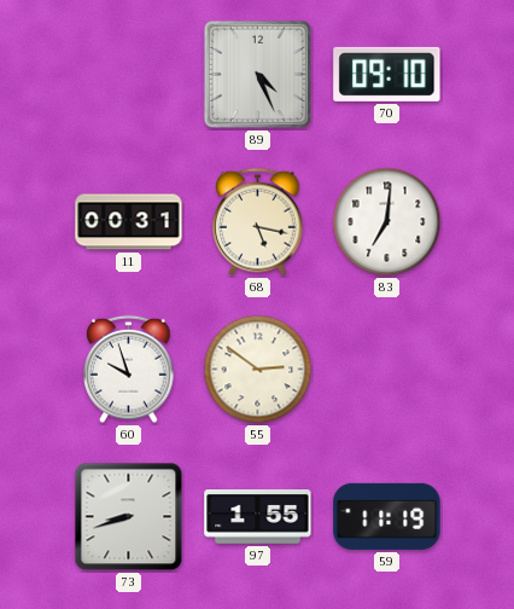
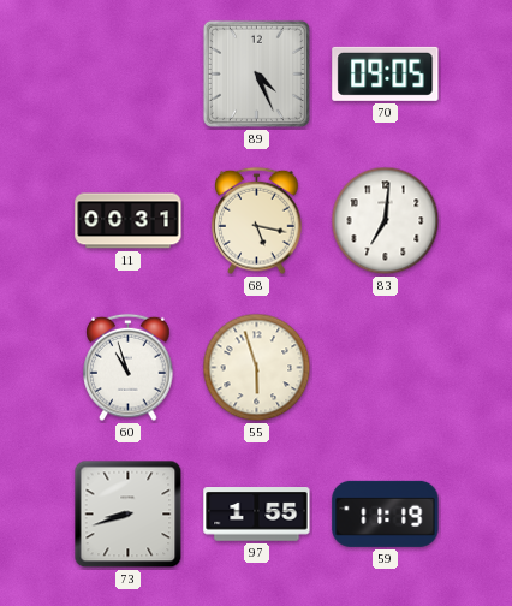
70: 09:10 -> 09:05
60: 9:57 -> 10:57
55: 2:51 -> 5:57
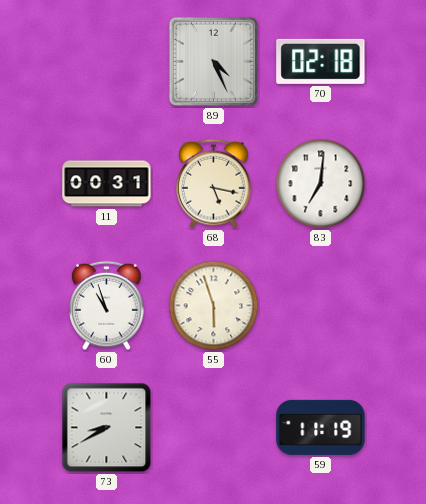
70: 09:05 -> 02:18
73: 8:42 -> 8:40
97: 1:55 -> none
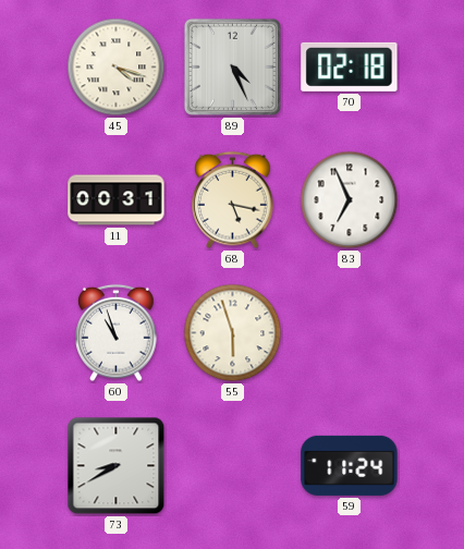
45: none -> 4:18
83: 7:01 -> 6:56
59: 11:19 -> 11:24
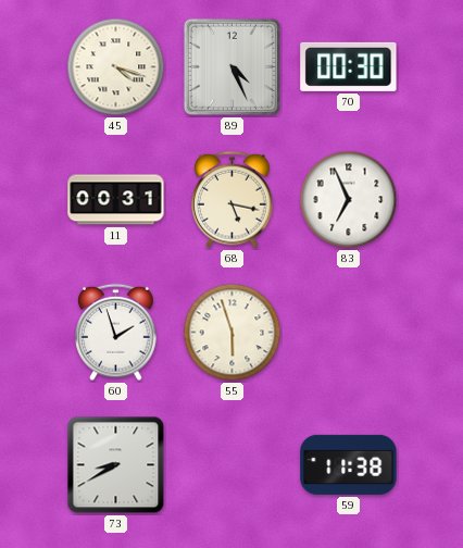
70: 02:18 -> 00:30
60: 10:57 -> 1:57
59: 11:24 -> 11:38
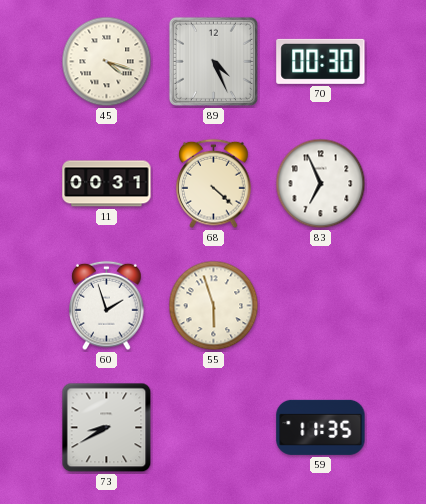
68: 5:17 -> 4:22
59: 11:38 -> 11:35
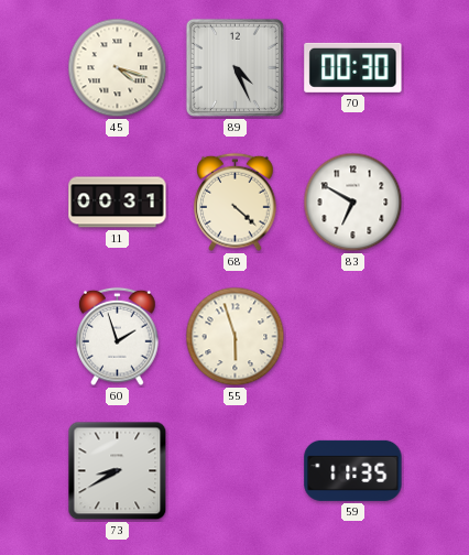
83: 6:56 -> 6:50
